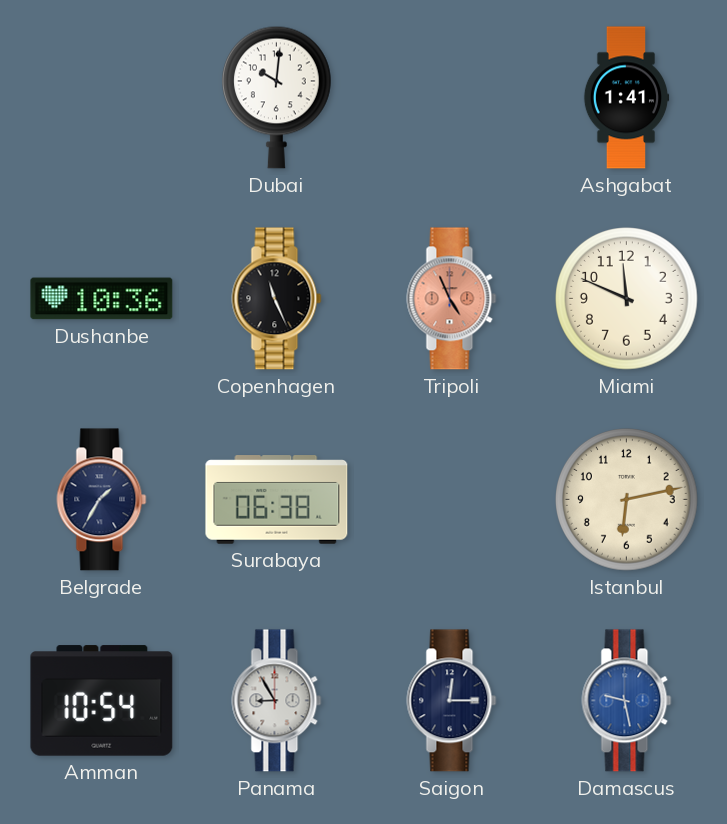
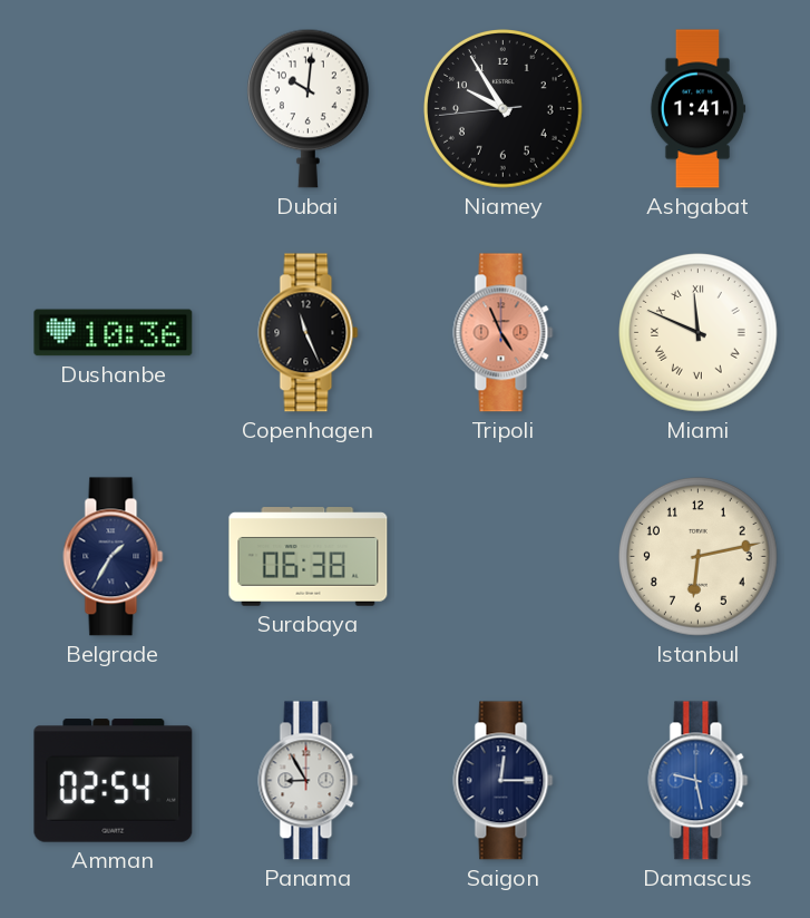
Niamey: none -> 9:54
Miami numerals: Arabic -> Roman
Amman: 10:54 -> 02:54
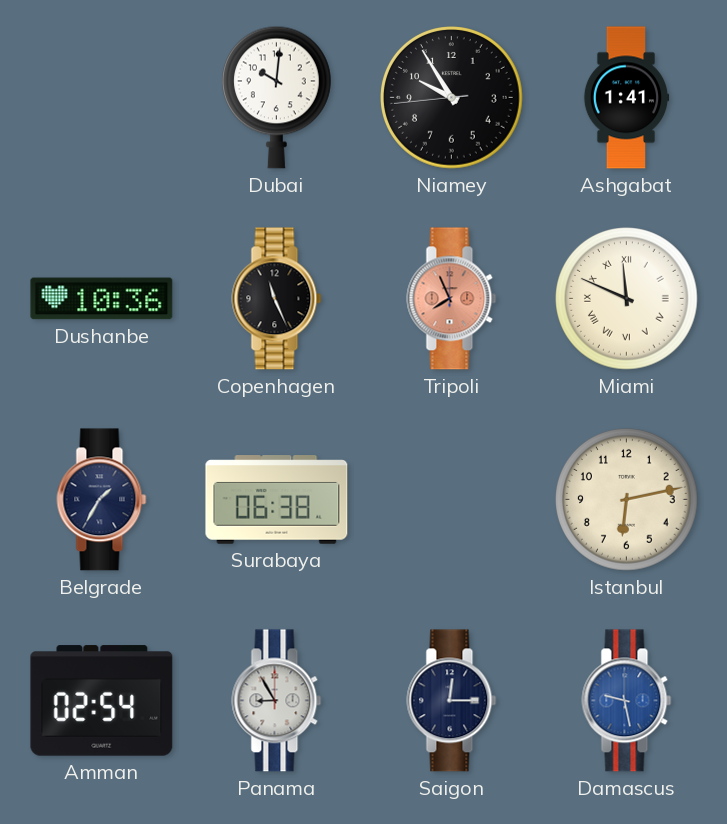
Tripoli: 4:56 -> 7:56
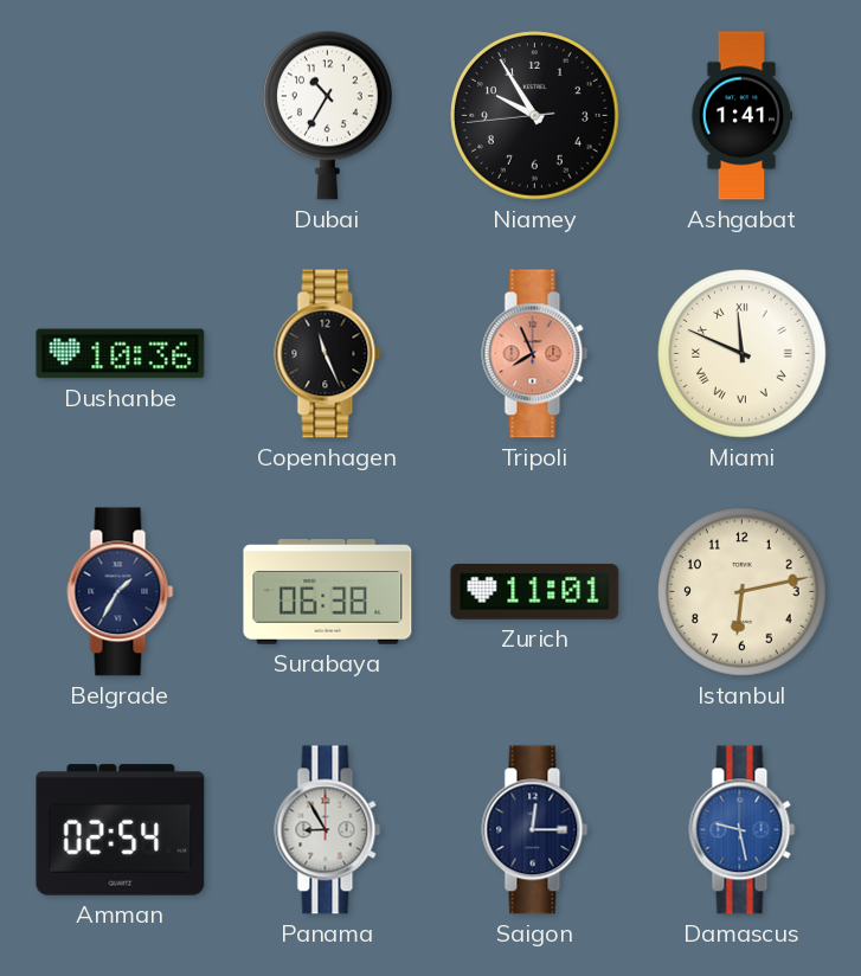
Dubai: 10:01 -> 10:35
Zurich: none -> 11:01
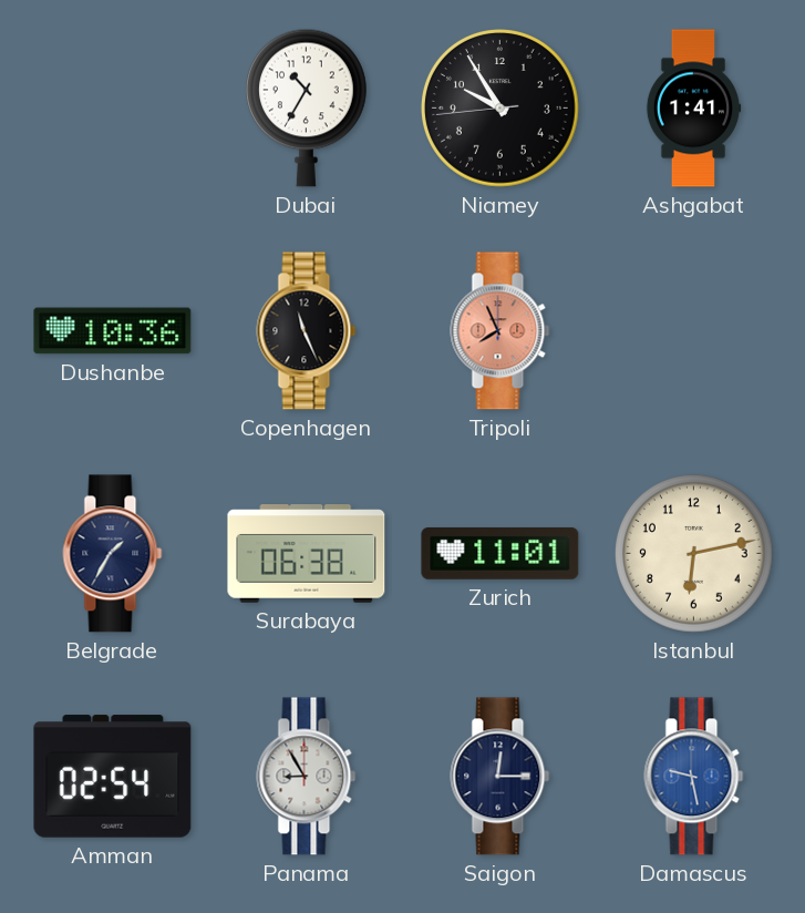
Miami: 11:49 -> none
